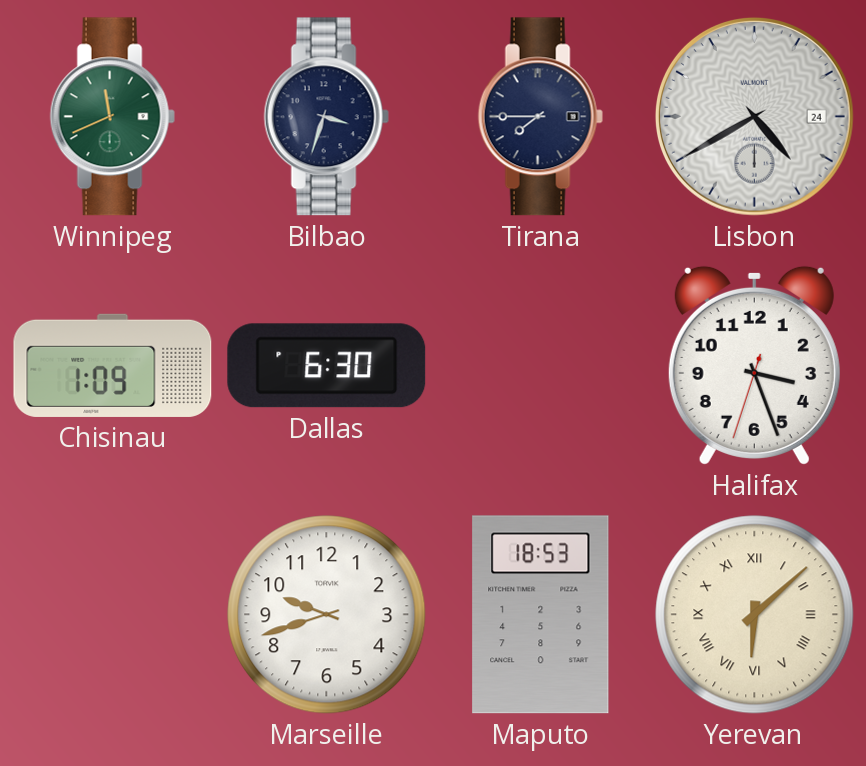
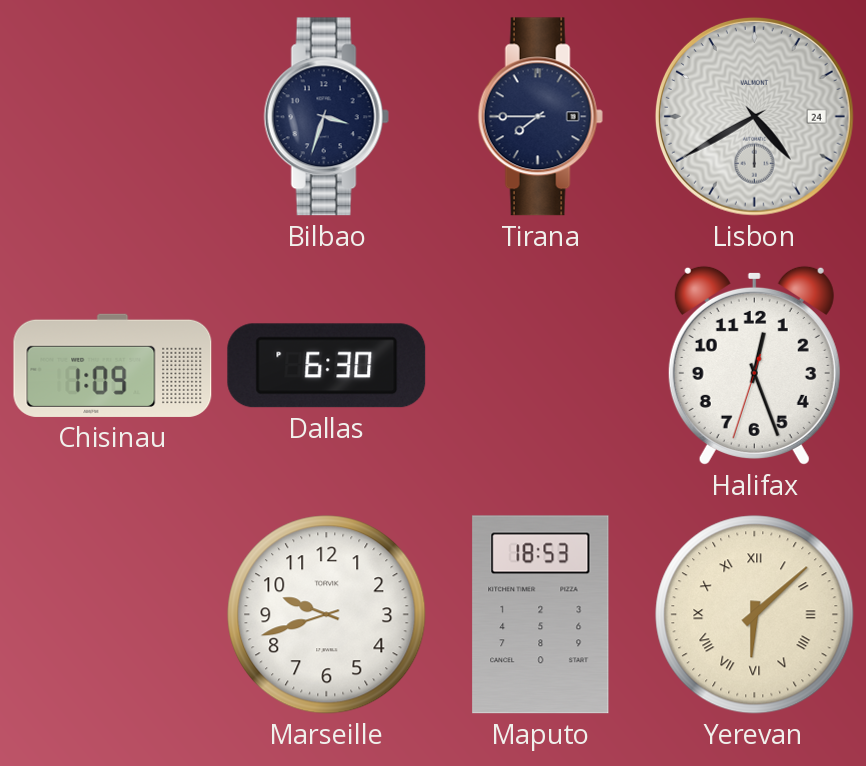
Winnipeg: 11:41 -> none
Halifax: 3:26 -> 12:26
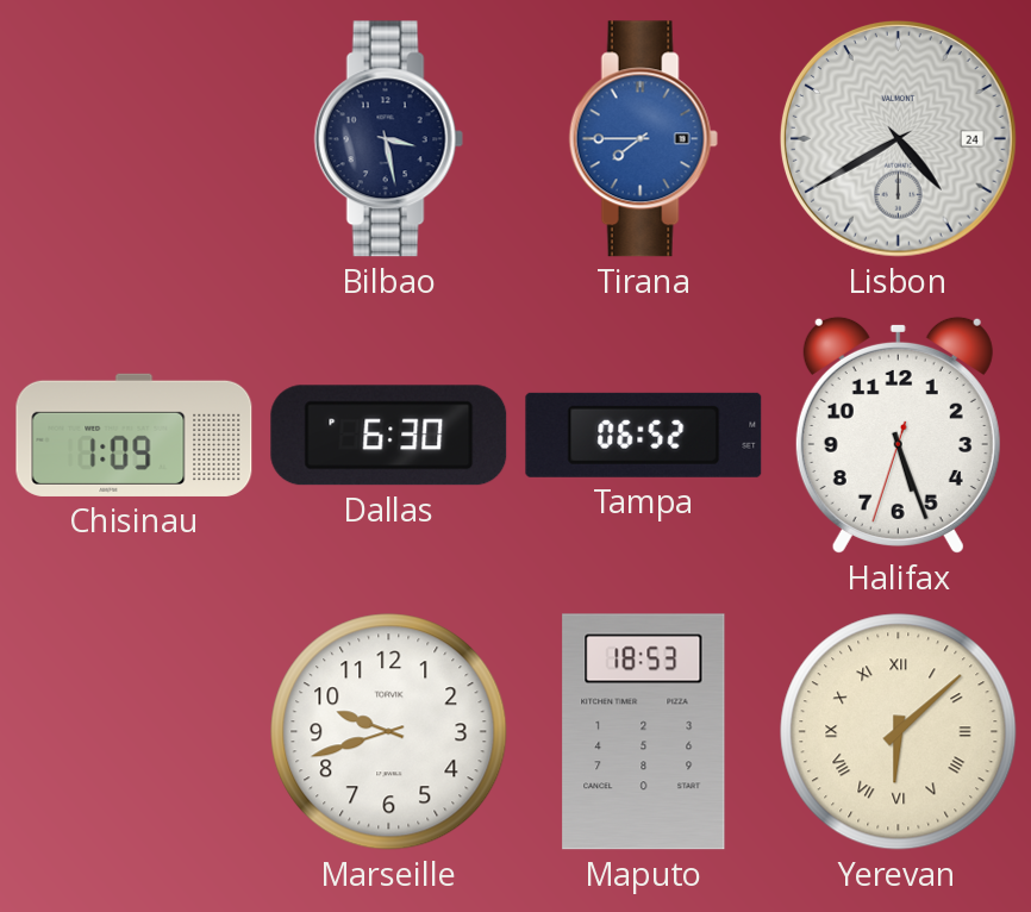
Bilbao: 3:33 -> 3:28
Tirana dial: navy -> blue
Tampa: none -> 06:52
Halifax: 12:26 -> 5:26
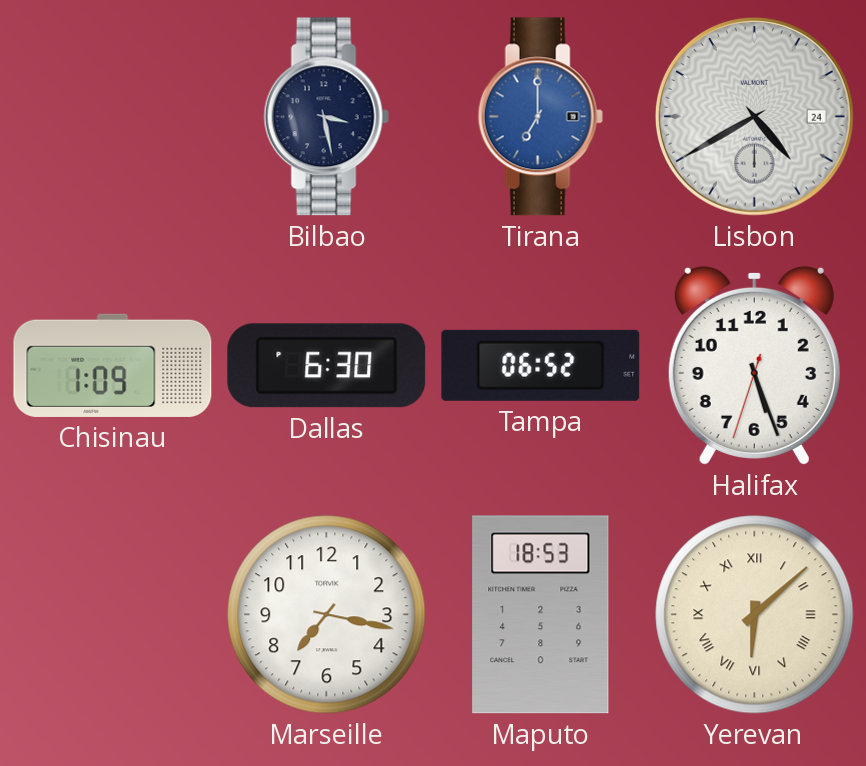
Tirana: 7:45 -> 7:00
Marseille: 9:42 -> 7:17
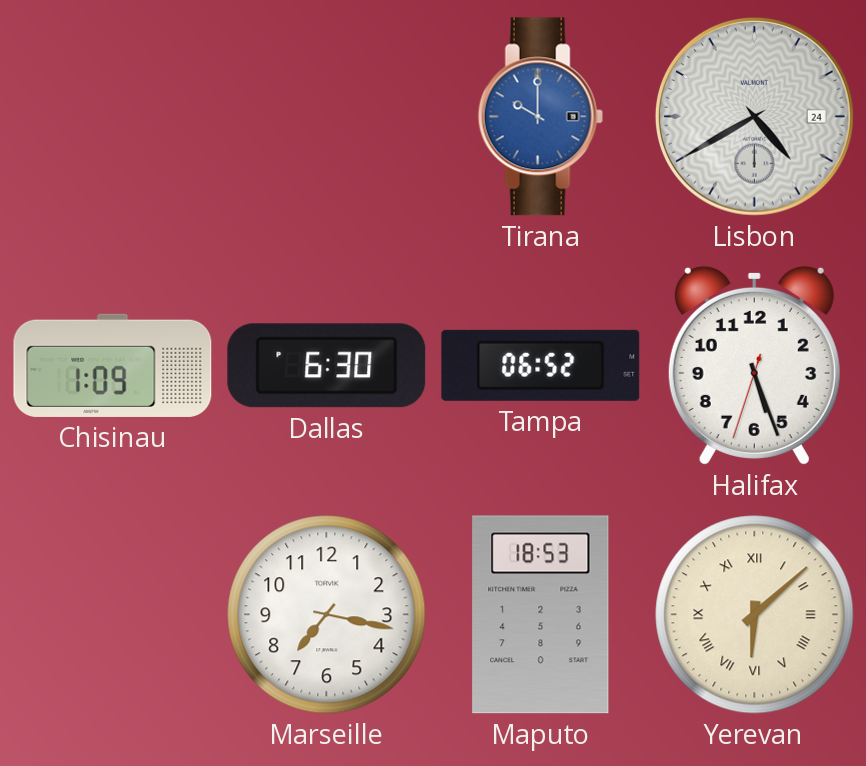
Bilbao: 3:28 -> none
Tirana: 7:00 -> 10:00
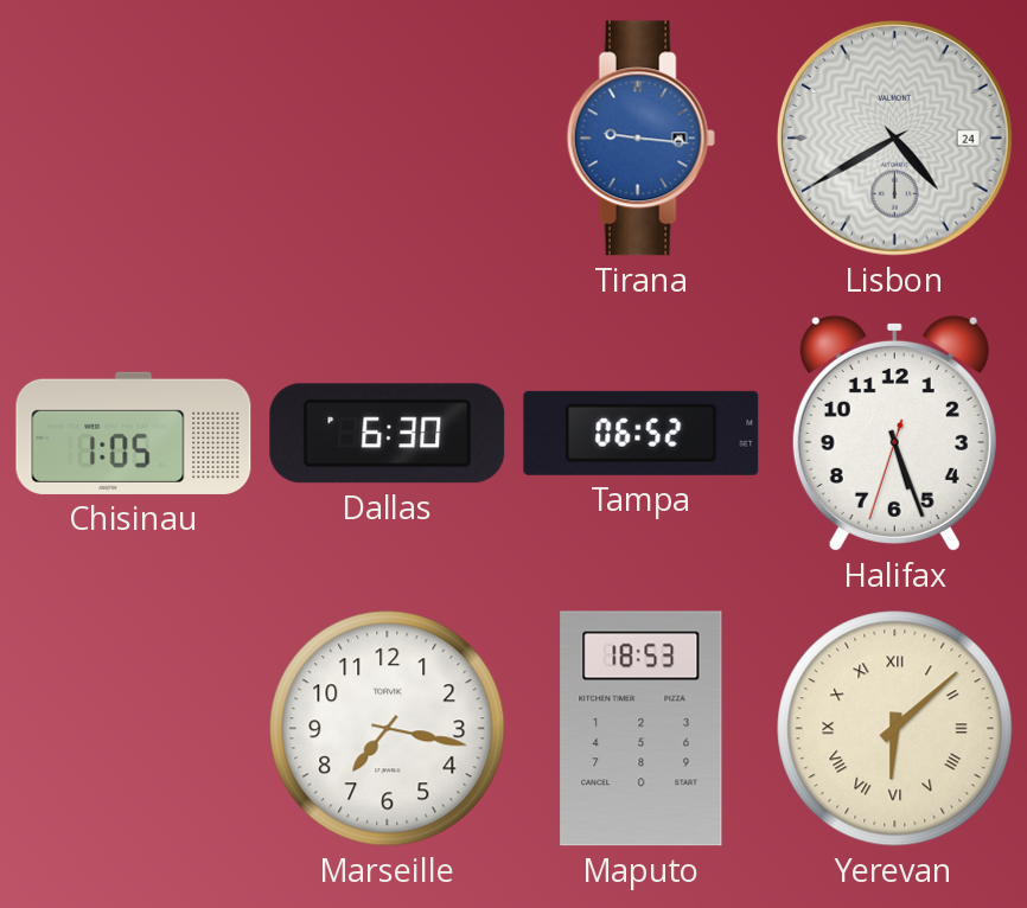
Tirana: 10:00 -> 9:16
Chisinau: 1:09 -> 1:05
